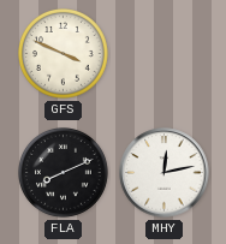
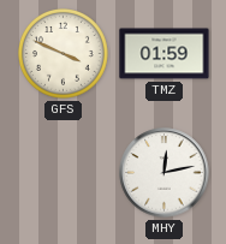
TMZ: none -> 01:59
FLA: 8:11 -> none
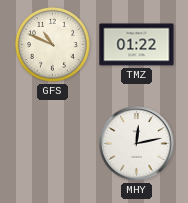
GFS: 3:49 -> 10:49
TMZ: 01:59 -> 01:22
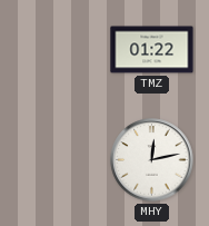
GFS: 10:49 -> none
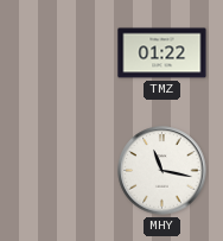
MHY: 12:13 -> 11:17
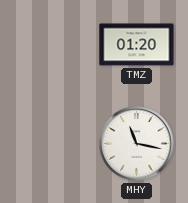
TMZ: 01:22 -> 01:20
